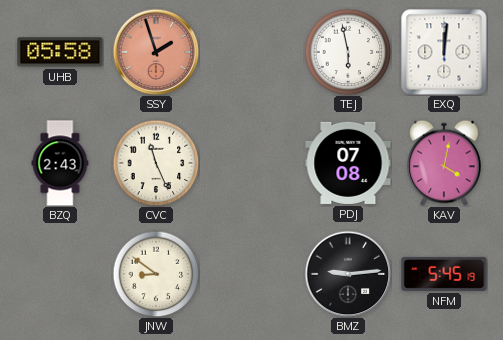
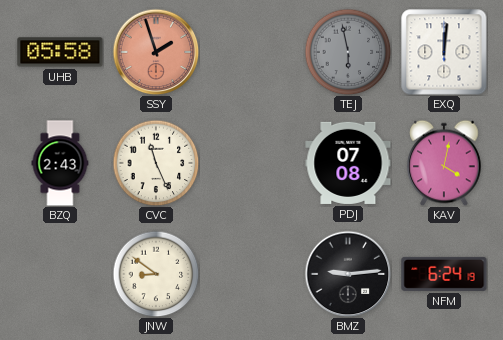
TEJ dial: white -> grey
NFM: 5:45 -> 6:24
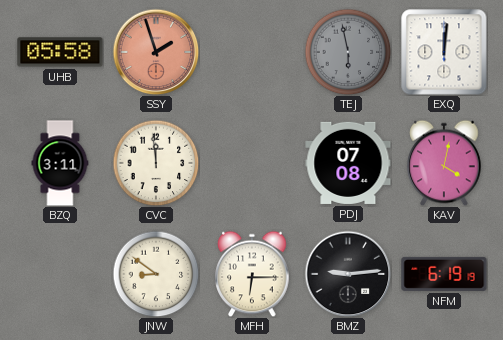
BZQ: 2:43 -> 3:11
CVC: 11:26 -> 11:59
MFH: none -> 6:15
NFM: 6:24 -> 6:19
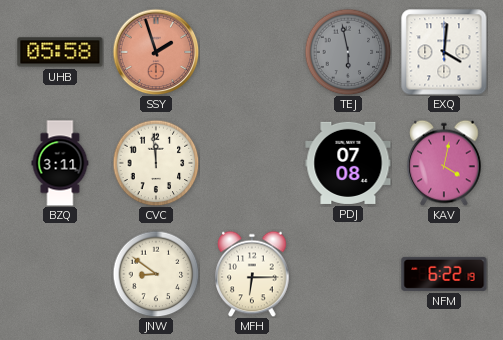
EXQ: 12:01 -> 4:01
BMZ: 9:14 -> none
NFM: 6:19 -> 6:22
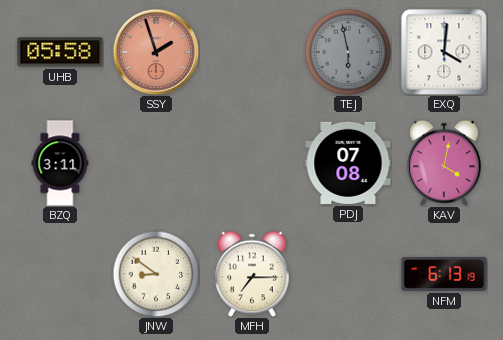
CVC: 11:59 -> none
MFH: 6:15 -> 7:15
NFM: 6:22 -> 6:13
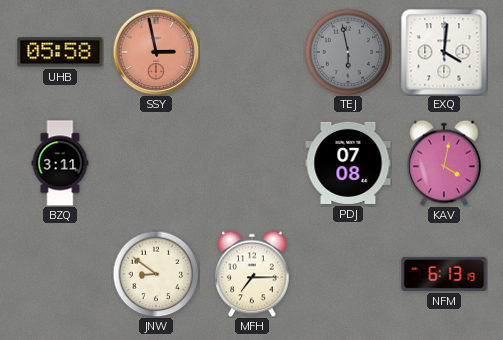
SSY: 1:57 -> 2:58
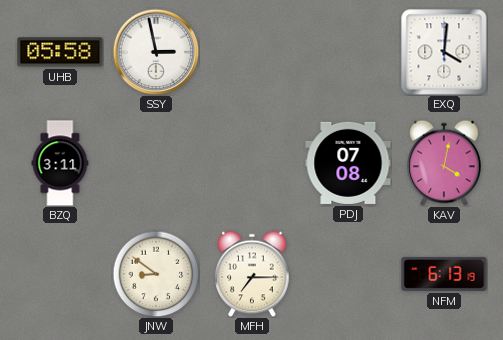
SSY dial: salmon -> white
TEJ: 5:58 -> none
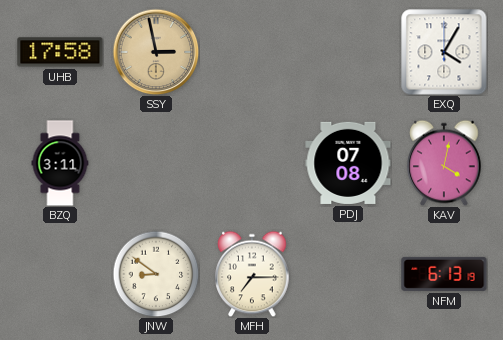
UHB: 05:58 -> 17:58
SSY dial: white -> champagne
EXQ: 4:01 -> 4:05
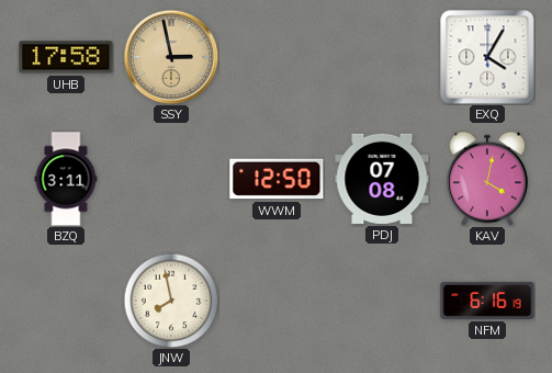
WWM: none -> 12:50
JNW: 8:51 -> 7:58
MFH: 7:15 -> none
NFM: 6:13 -> 6:16
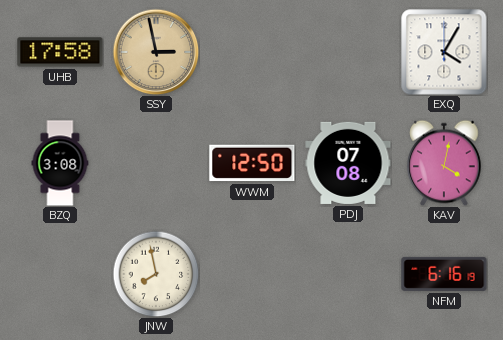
BZQ: 3:11 -> 3:08
